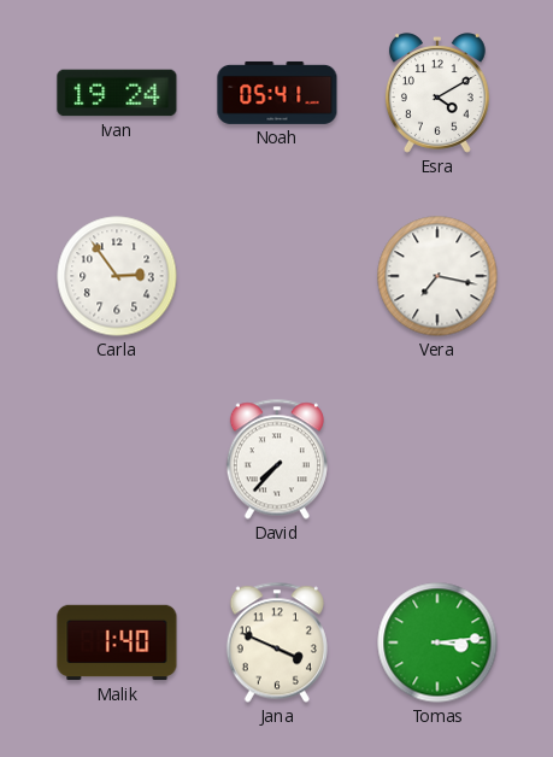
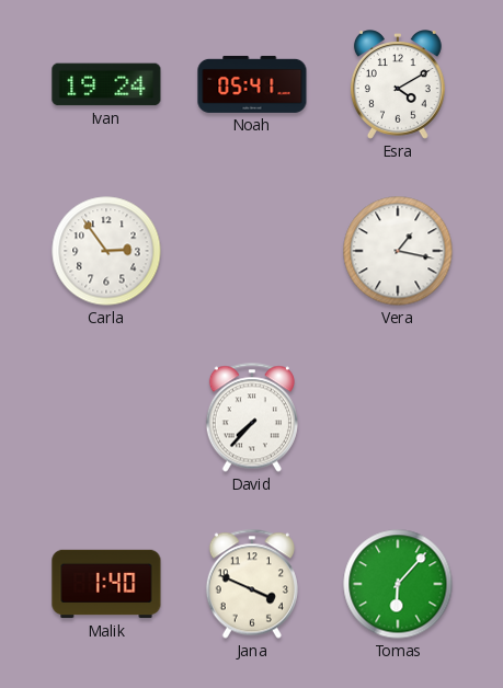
Vera: 7:17 -> 1:17
Tomas: 3:14 -> 6:07
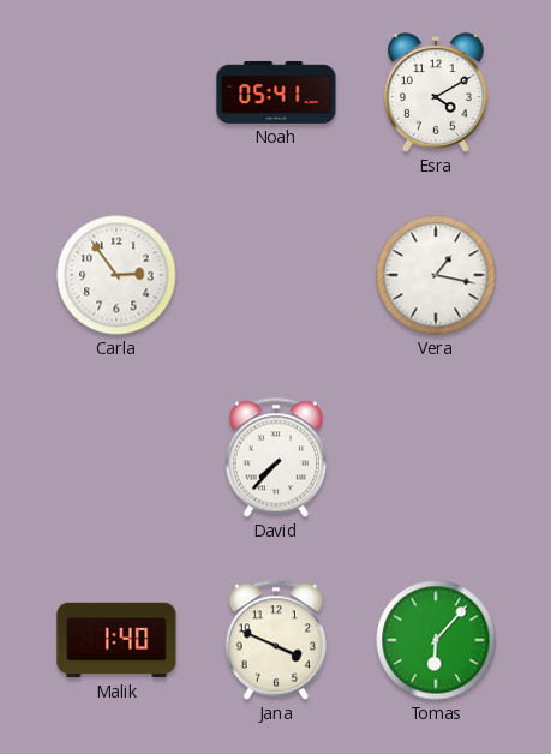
Ivan: 19:24 -> none
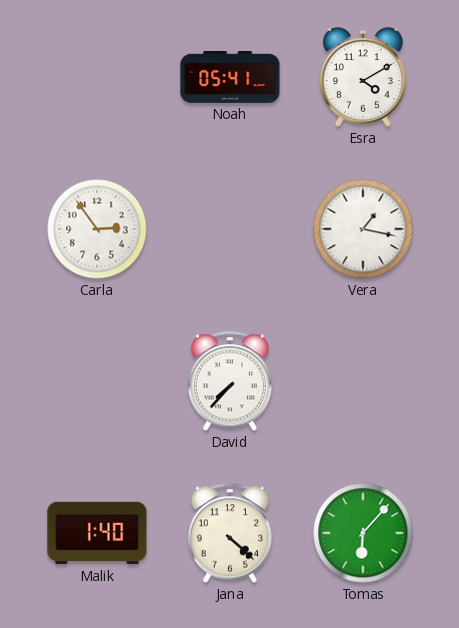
Jana: 3:49 -> 4:22
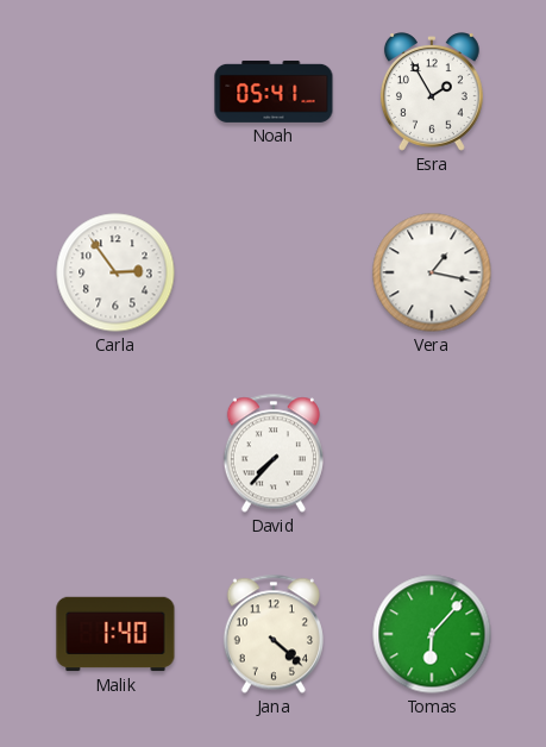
Esra: 4:10 -> 1:55
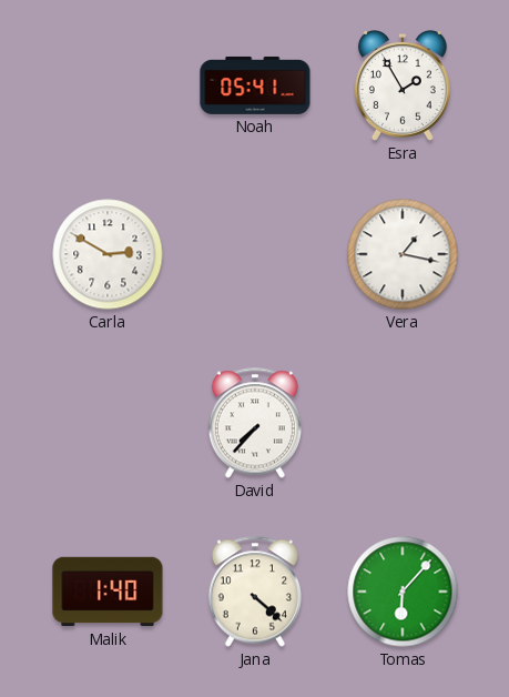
Carla: 2:54 -> 2:50
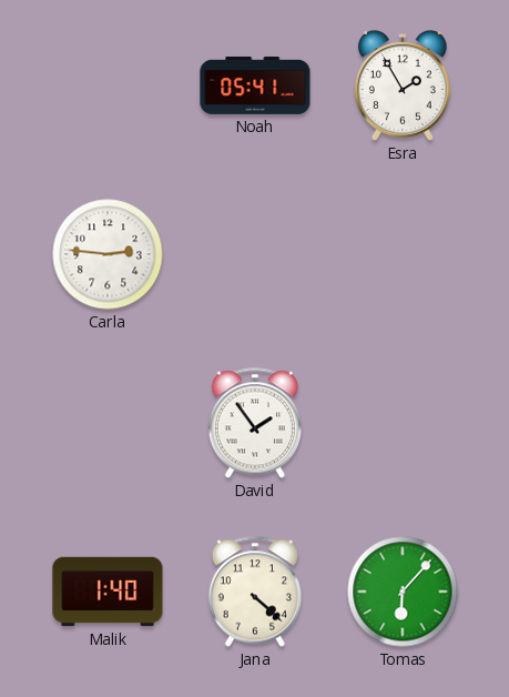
Carla: 2:50 -> 2:46
Vera: 1:17 -> none
David: 7:37 -> 1:54
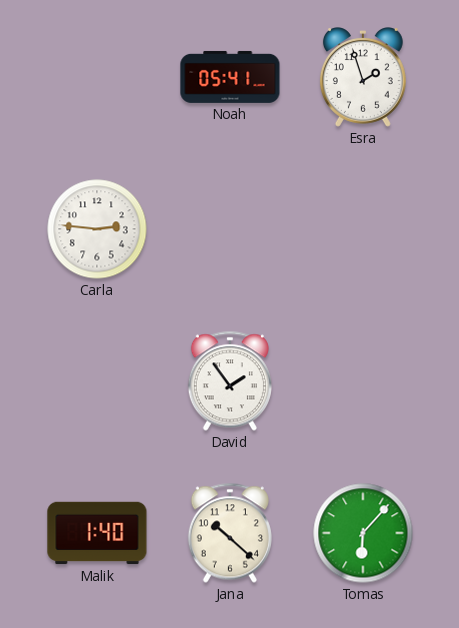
Esra: 1:55 -> 1:57
Jana: 4:22 -> 10:22
